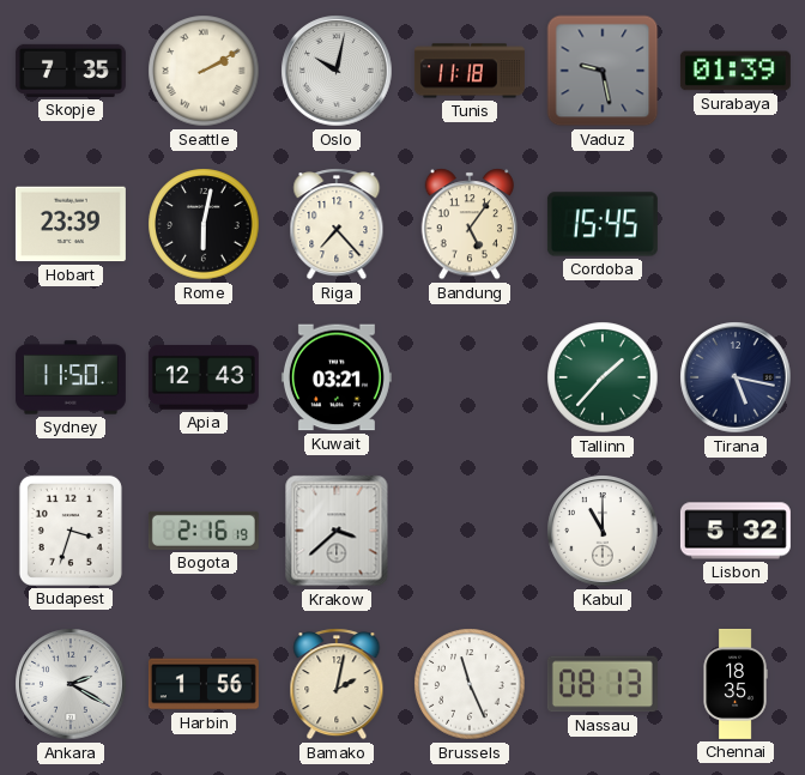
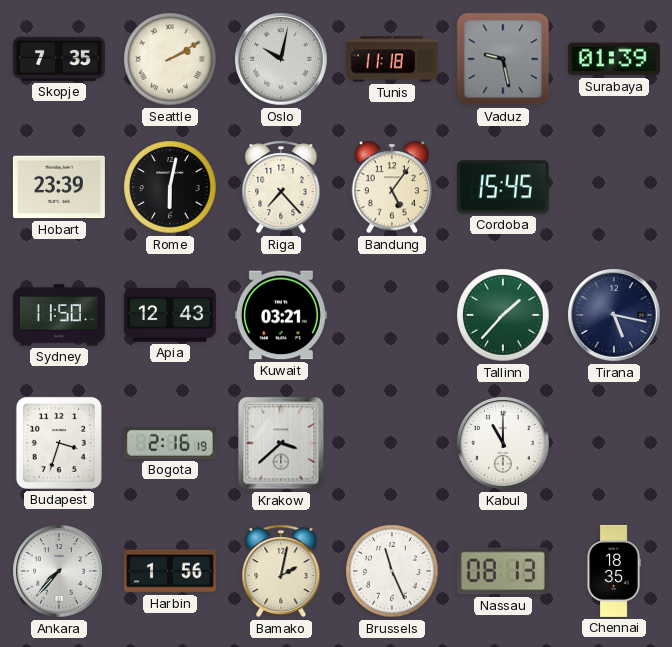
Lisbon: 5:32 -> none
Ankara: 2:20 -> 7:37
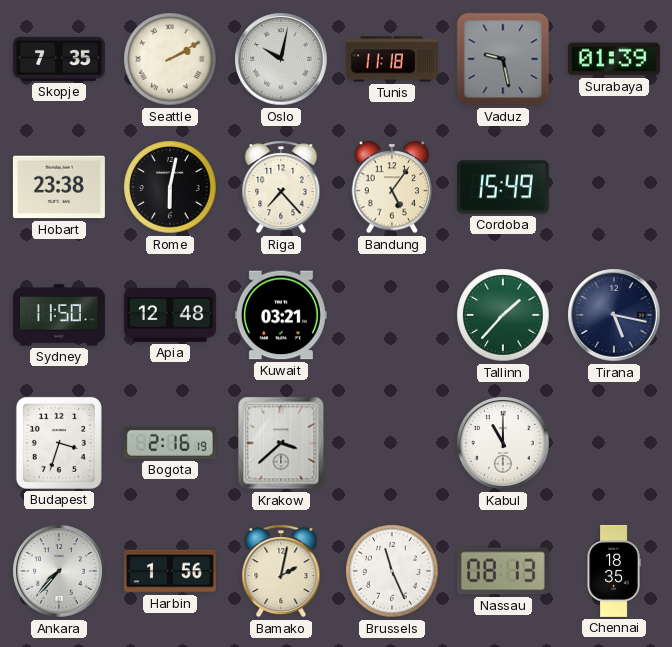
Hobart: 23:39 -> 23:38
Cordoba: 15:45 -> 15:49
Apia: 12:43 -> 12:48
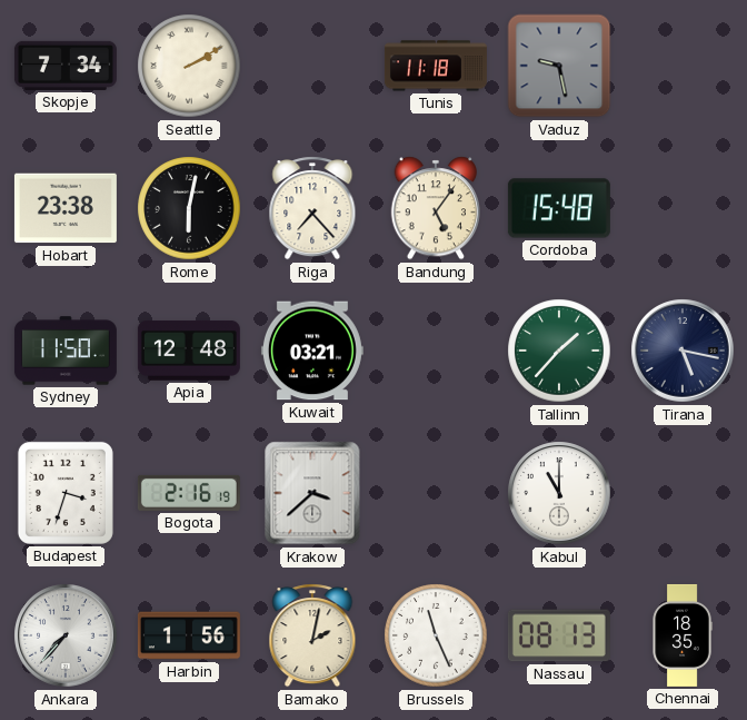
Skopje: 7:35 -> 7:34
Oslo: 10:02 -> none
Surabaya: 01:39 -> none
Cordoba: 15:49 -> 15:48
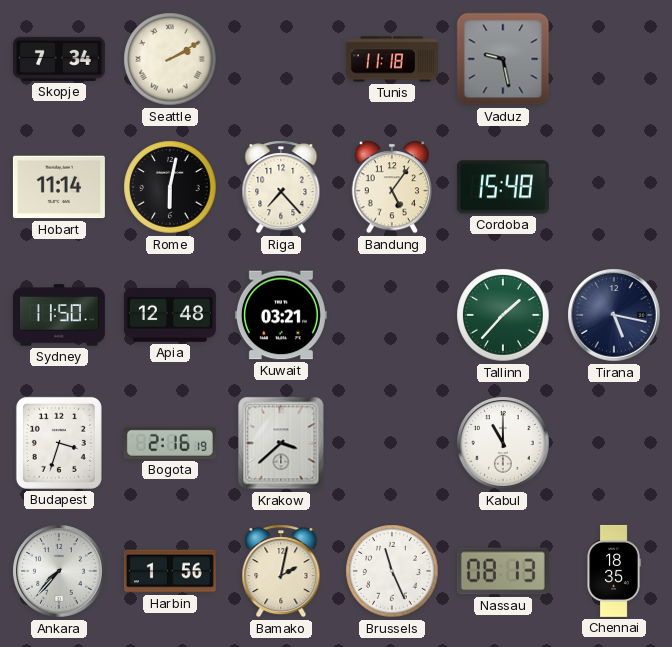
Hobart: 23:38 -> 11:14
